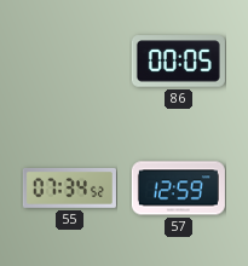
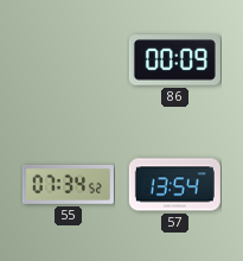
86: 00:05 -> 00:09
57: 12:59 -> 13:54
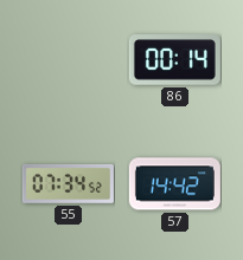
86: 00:09 -> 00:14
57: 13:54 -> 14:42
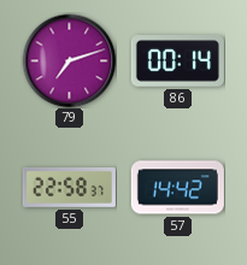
79: none -> 7:12
55: 07:34 -> 22:58
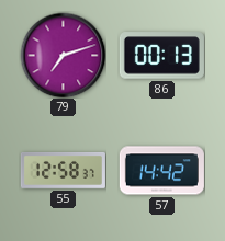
86: 00:14 -> 00:13
55: 22:58 -> 12:58
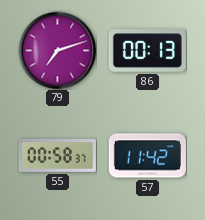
55: 12:58 -> 00:58
57: 14:42 -> 11:42
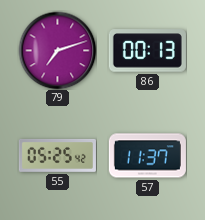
55: 00:58 -> 05:25
57: 11:42 -> 11:37
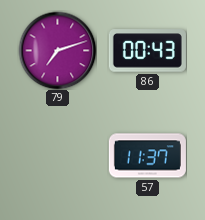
86: 00:13 -> 00:43
55: 05:25 -> none
